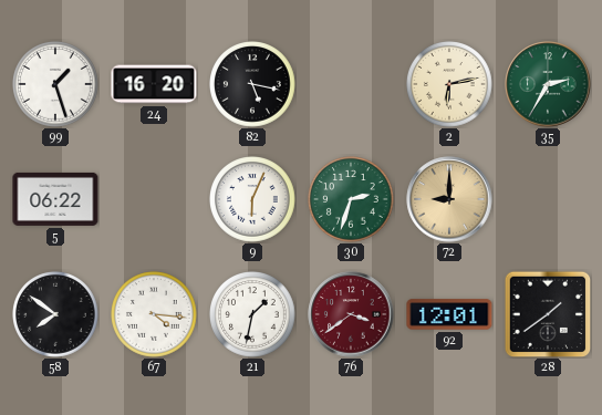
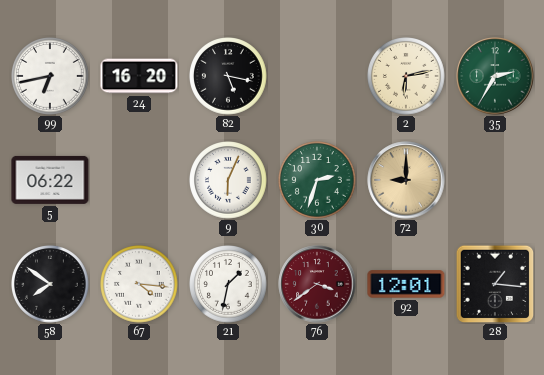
99: 1:27 -> 6:43
28: 1:39 -> 1:16
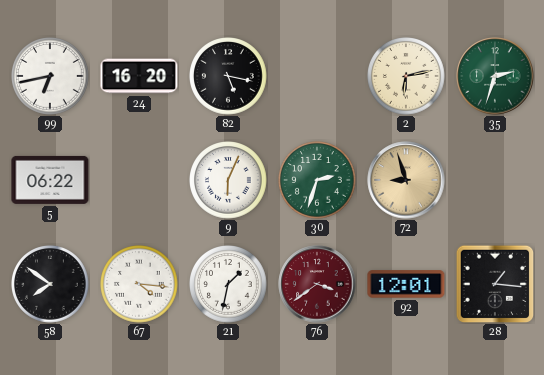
35: 2:35 -> 2:33
72: 9:00 -> 8:57
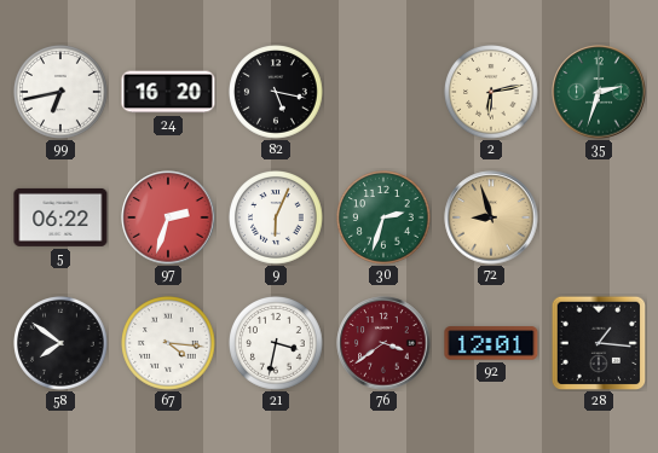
97: none -> 2:33
21: 1:32 -> 3:32
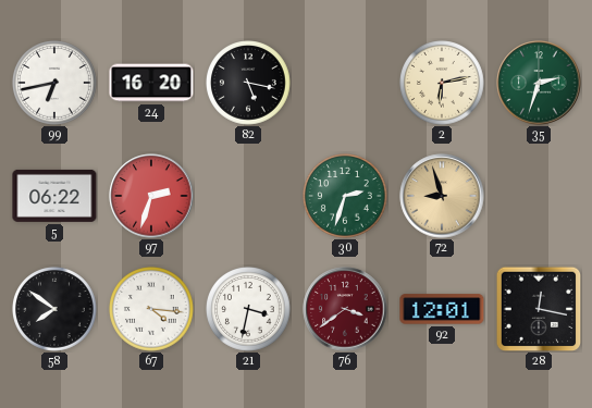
9: 6:04 -> none
28: 1:16 -> 12:17
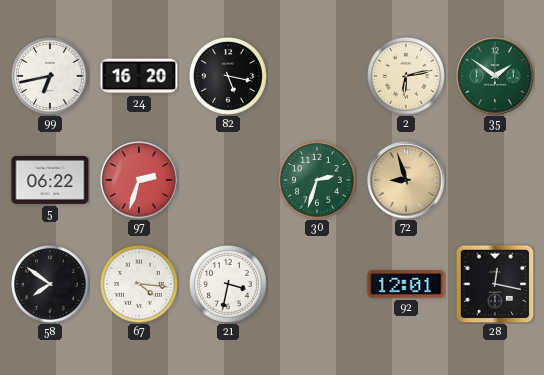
35: 2:33 -> 1:51
76: 3:39 -> none
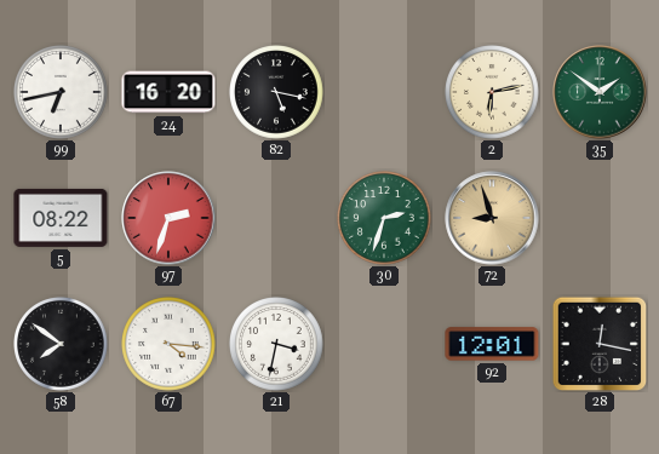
5: 06:22 -> 08:22
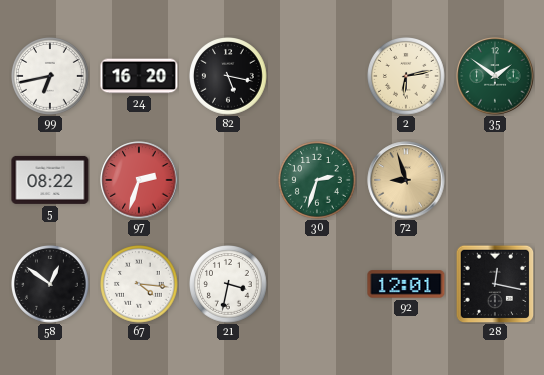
58: 7:51 -> 12:51
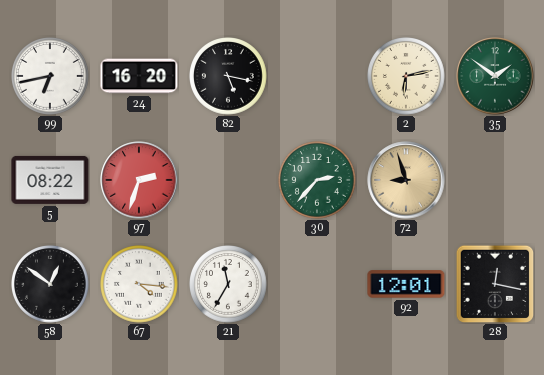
30: 2:33 -> 2:37
21: 3:32 -> 11:35
